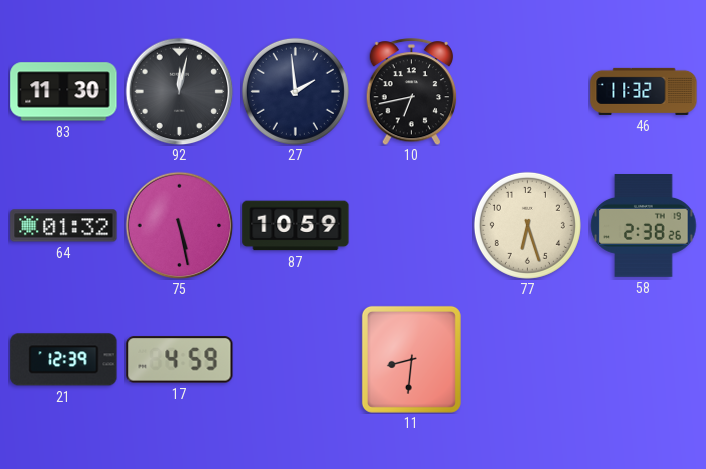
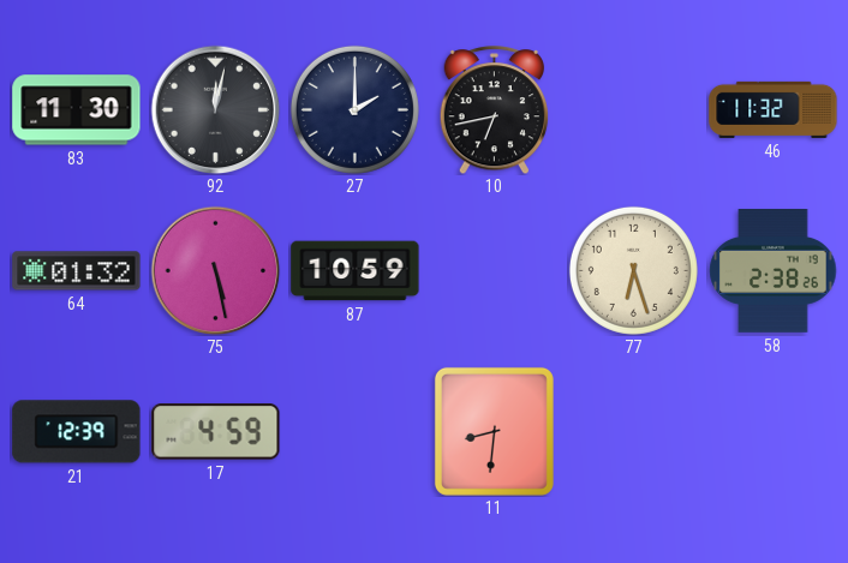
27: 1:59 -> 2:00
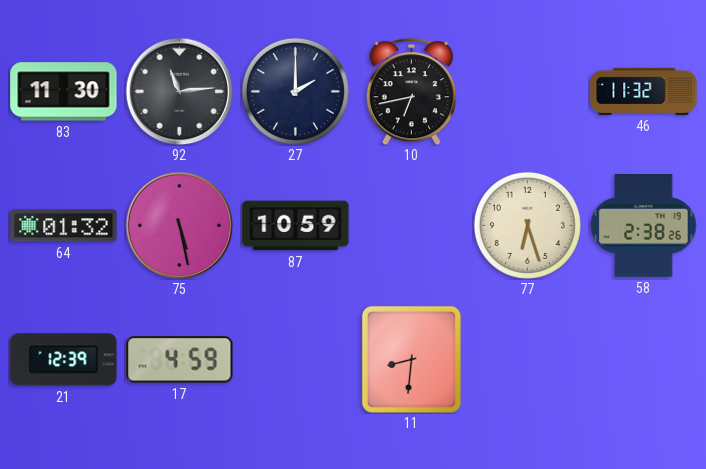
92: 12:02 -> 11:14
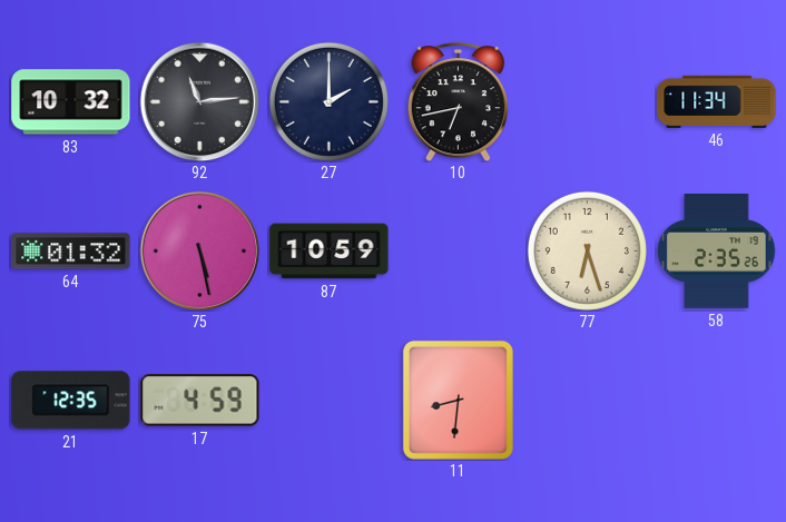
83: 11:30 -> 10:32
46: 11:32 -> 11:34
58: 2:38 -> 2:35
21: 12:39 -> 12:35
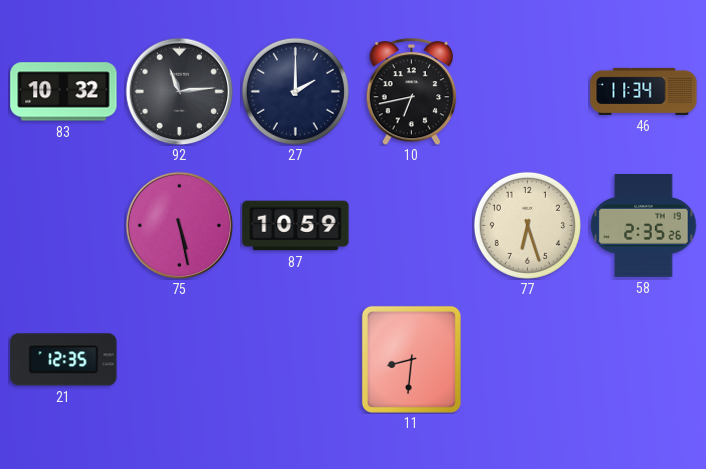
64: 01:32 -> none
17: 4:59 -> none
